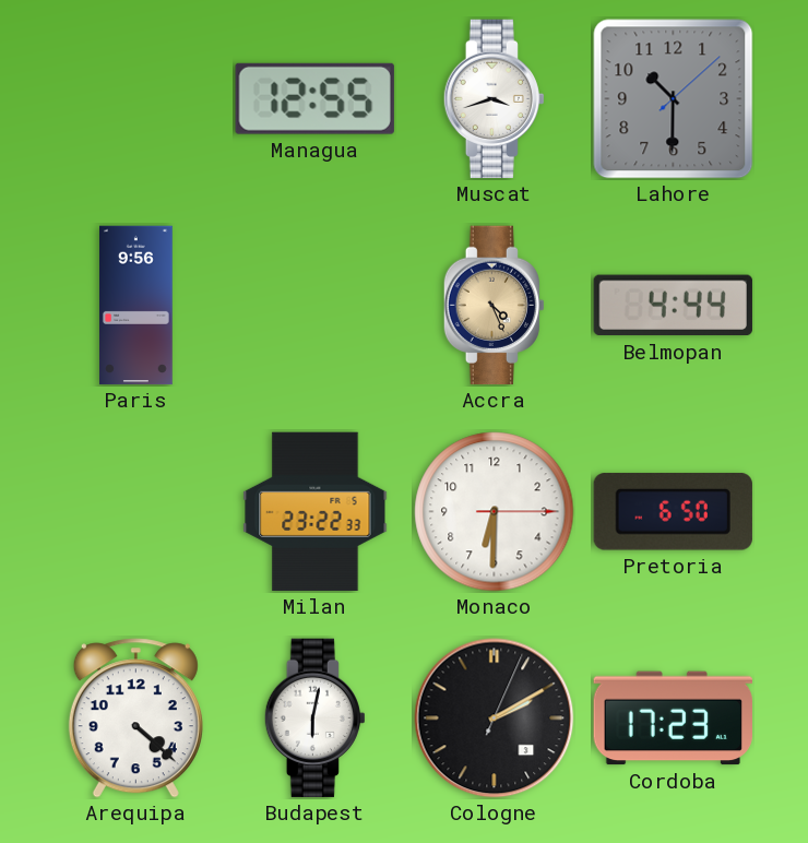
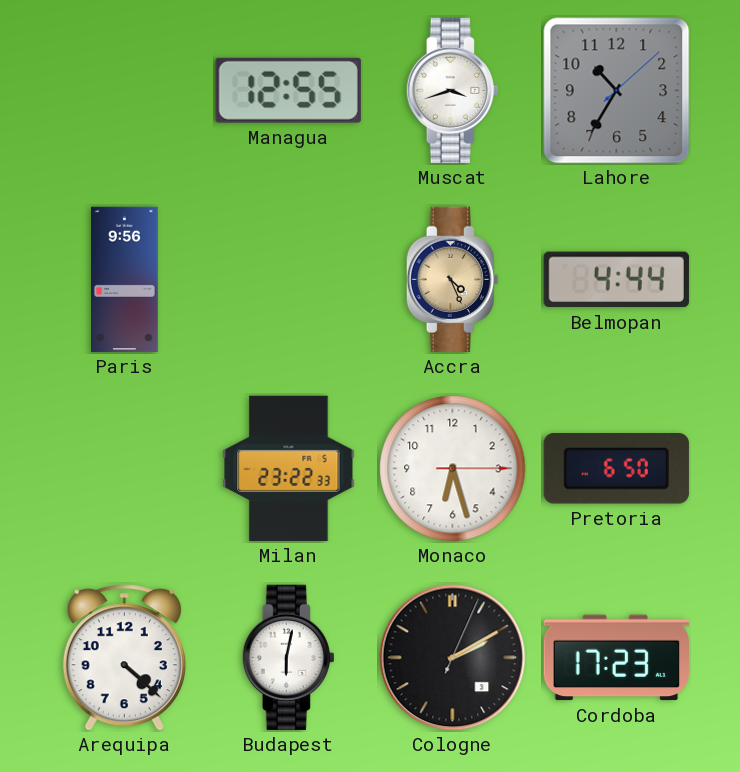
Lahore: 10:30 -> 10:35
Monaco: 6:30 -> 6:27
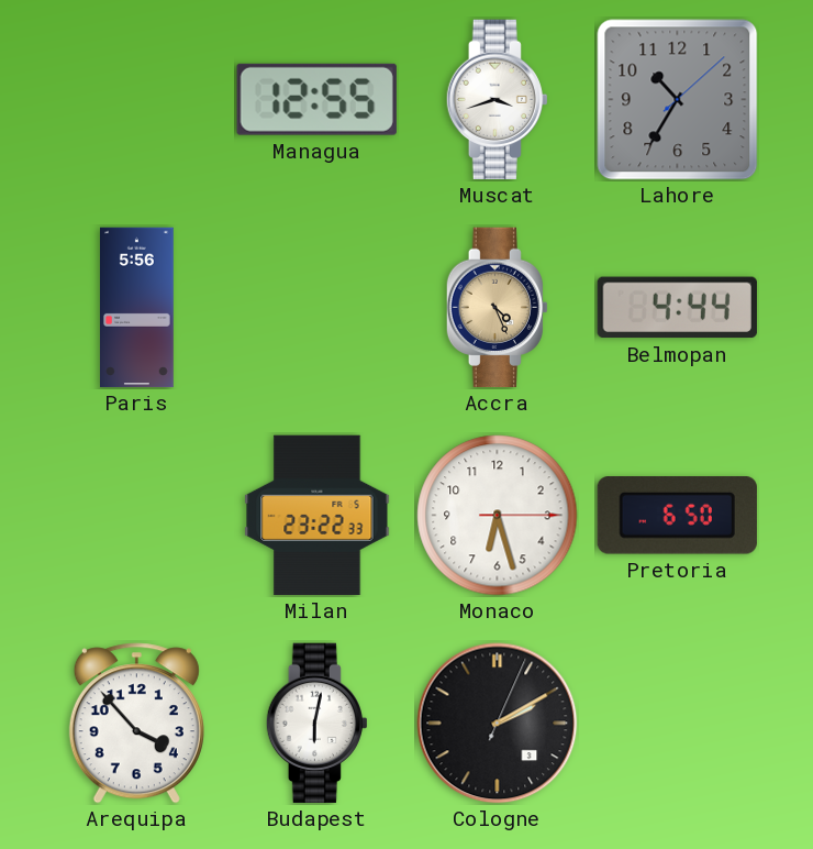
Paris: 9:56 -> 5:56
Arequipa: 4:22 -> 3:53
Cordoba: 17:23 -> none
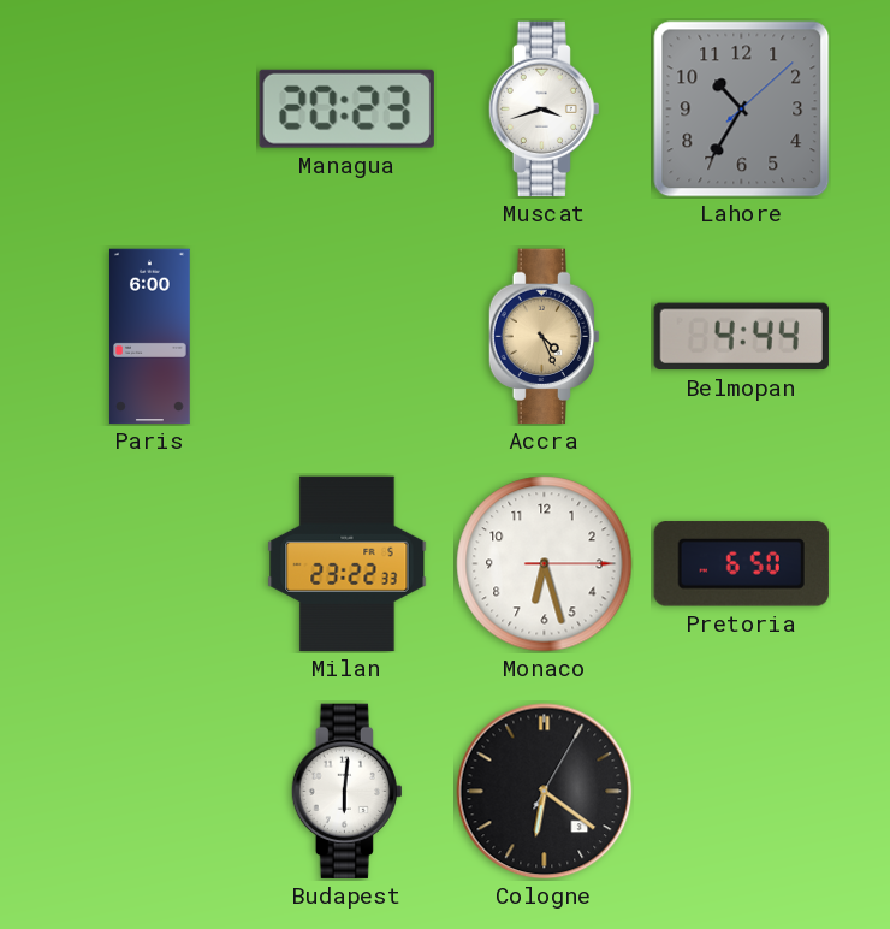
Managua: 12:55 -> 20:23
Paris: 5:56 -> 6:00
Arequipa: 3:53 -> none
Budapest: 6:02 -> 6:01
Cologne: 2:10 -> 6:21
